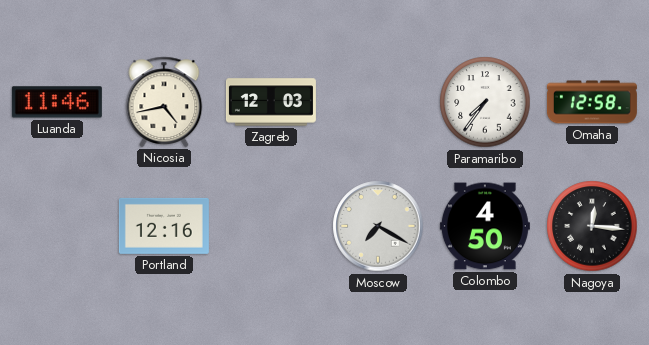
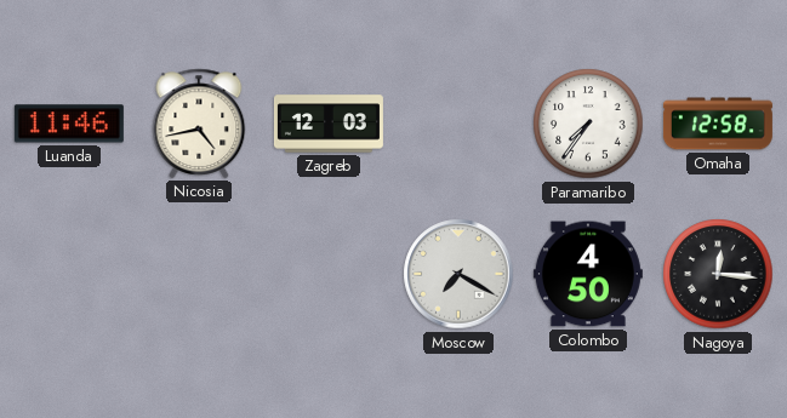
Portland: 12:16 -> none
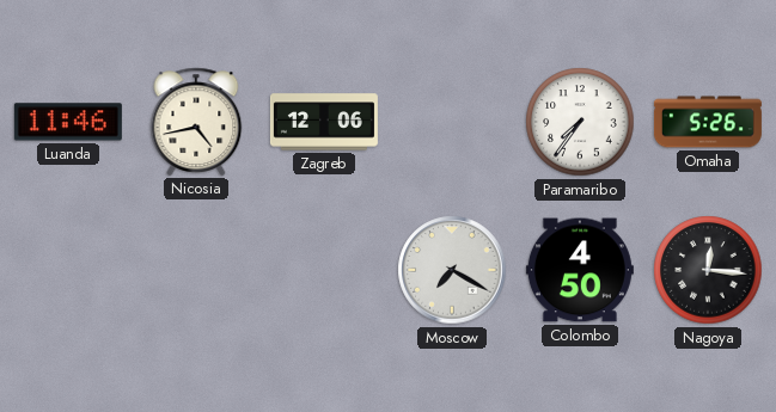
Zagreb: 12:03 -> 12:06
Omaha: 12:58 -> 5:26
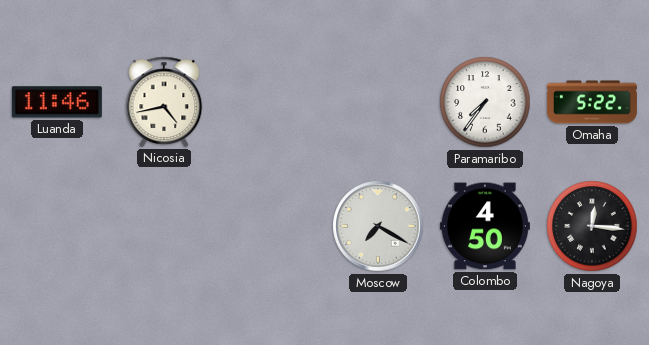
Zagreb: 12:06 -> none
Omaha: 5:26 -> 5:22
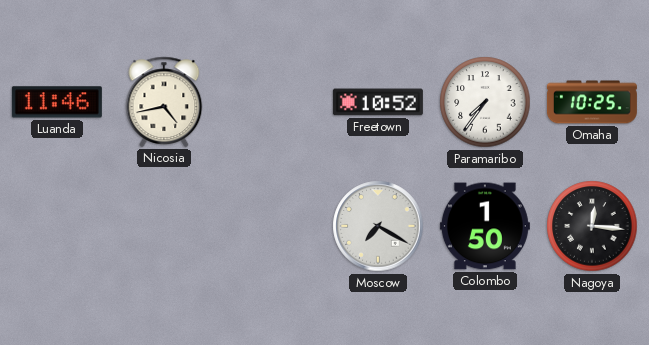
Freetown: none -> 10:52
Omaha: 5:22 -> 10:25
Colombo: 4:50 -> 1:50
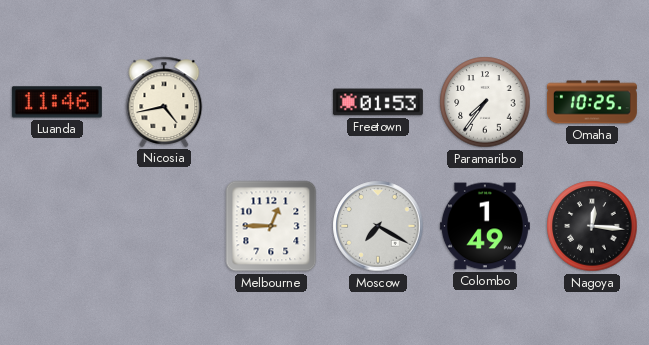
Freetown: 10:52 -> 01:53
Melbourne: none -> 12:45
Colombo: 1:50 -> 1:49
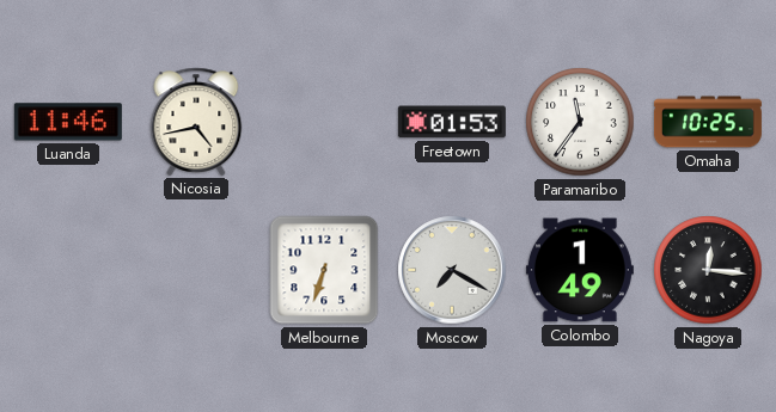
Paramaribo: 7:36 -> 11:36
Melbourne: 12:45 -> 6:33
